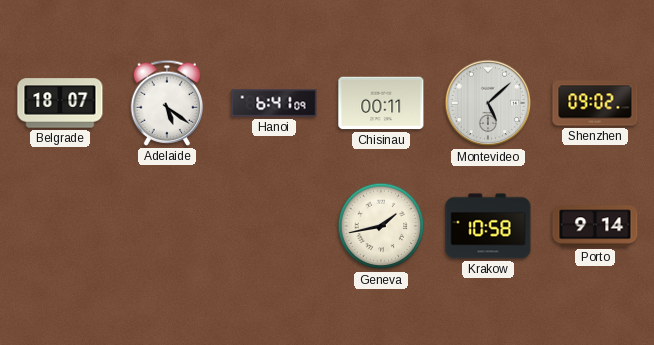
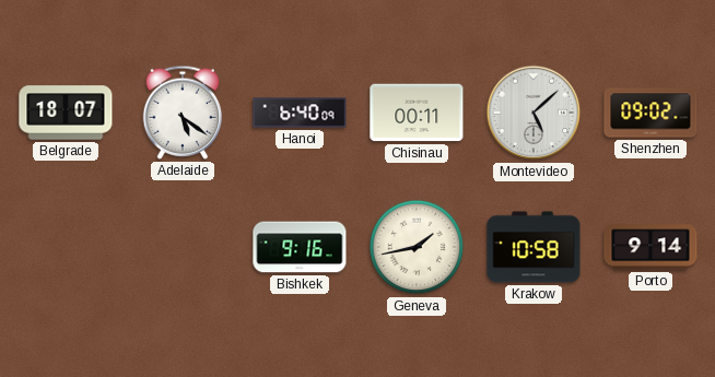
Hanoi: 6:41 -> 6:40
Bishkek: none -> 9:16
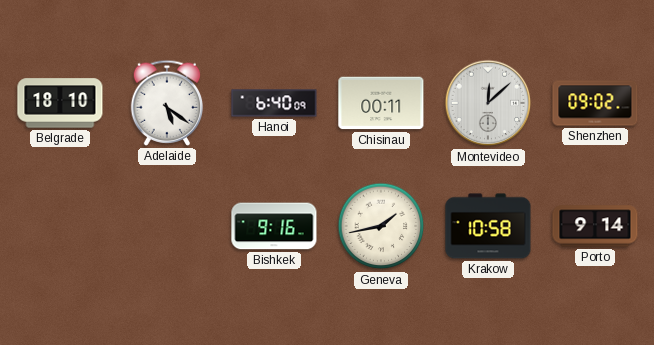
Belgrade: 18:07 -> 18:10
Montevideo: 5:08 -> 12:08
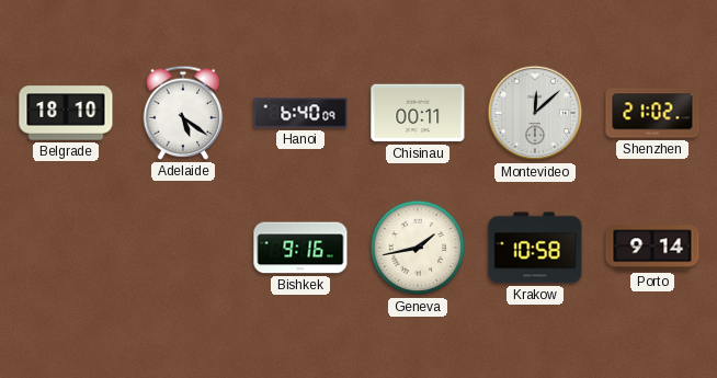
Shenzhen: 09:02 -> 21:02
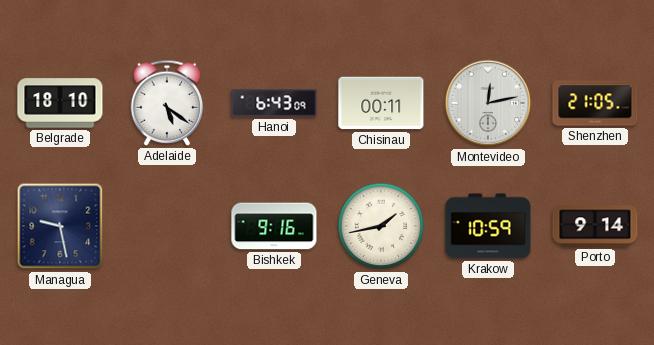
Hanoi: 6:40 -> 6:43
Montevideo: 12:08 -> 12:13
Shenzhen: 21:02 -> 21:05
Managua: none -> 9:28
Krakow: 10:58 -> 10:59
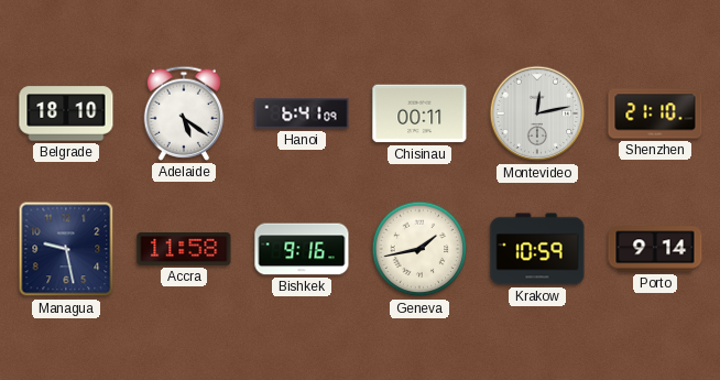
Hanoi: 6:43 -> 6:41
Shenzhen: 21:05 -> 21:10
Accra: none -> 11:58
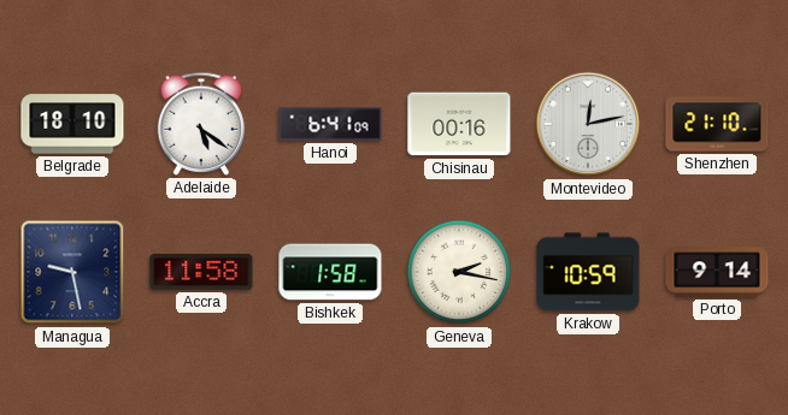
Chisinau: 00:11 -> 00:16
Bishkek: 9:16 -> 1:58
Geneva: 1:43 -> 2:17
